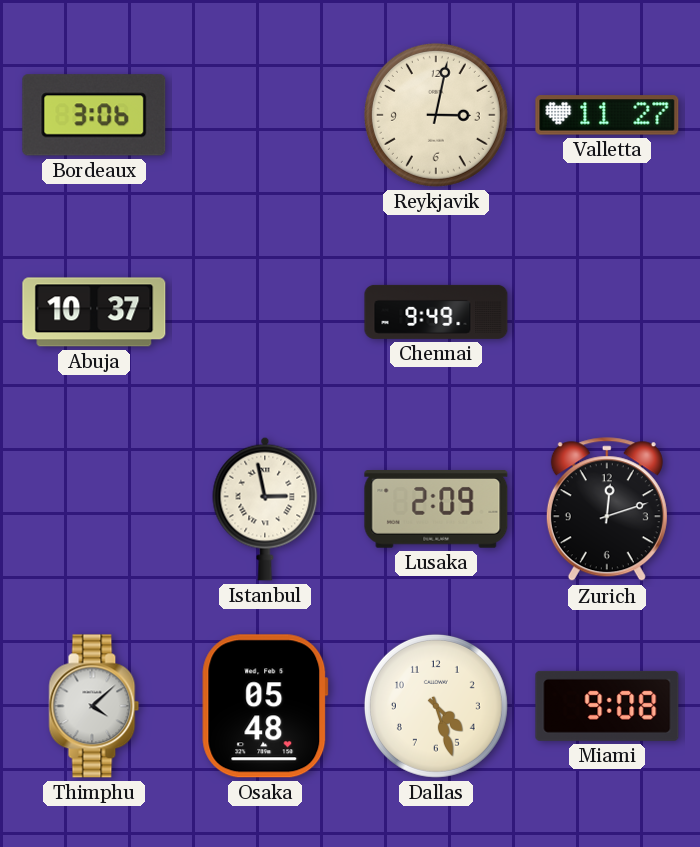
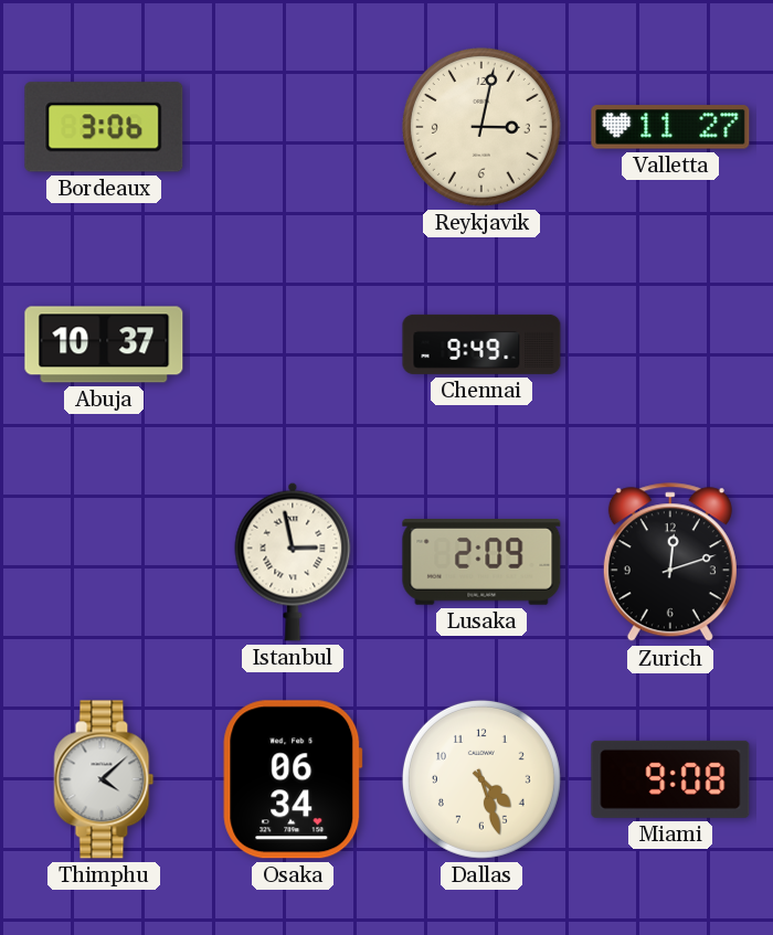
Osaka: 05:48 -> 06:34
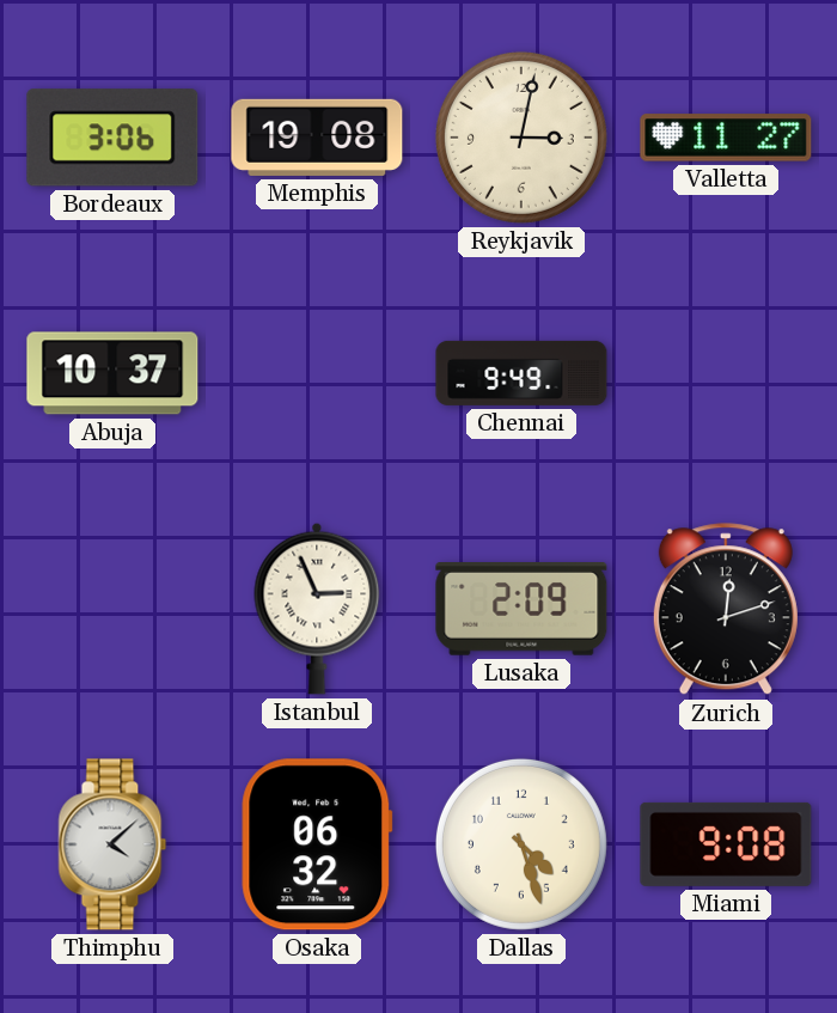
Memphis: none -> 19:08
Istanbul: 2:58 -> 2:56
Osaka: 06:34 -> 06:32
